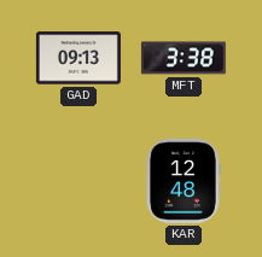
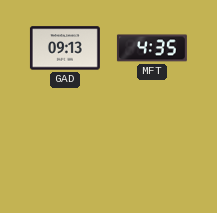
MFT: 3:38 -> 4:35
KAR: 12:48 -> none
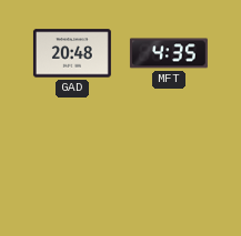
GAD: 09:13 -> 20:48
